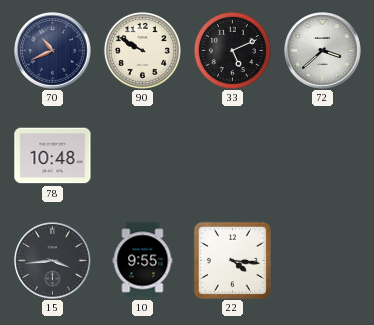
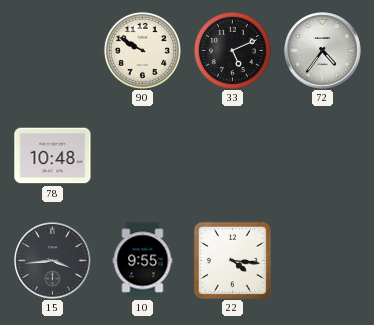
70: 10:41 -> none
72: 3:38 -> 4:36
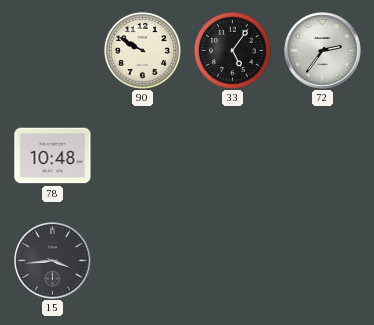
33: 5:11 -> 5:06
72: 4:36 -> 2:36
10: 9:55 -> none
22: 4:16 -> none
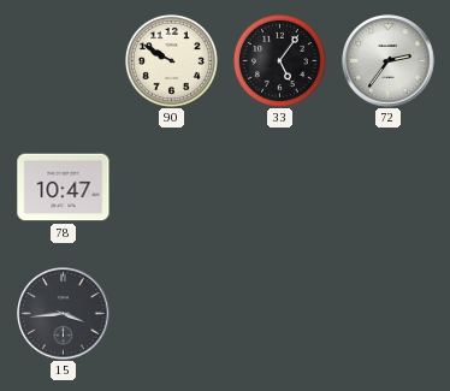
78: 10:48 -> 10:47
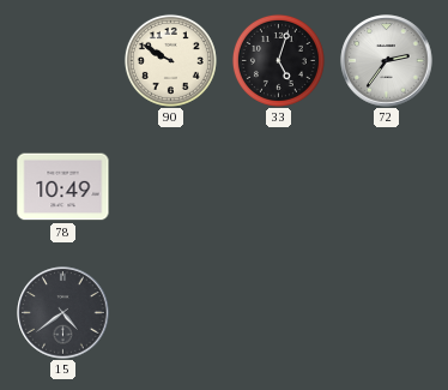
33: 5:06 -> 5:03
78: 10:47 -> 10:49
15: 3:44 -> 4:39
